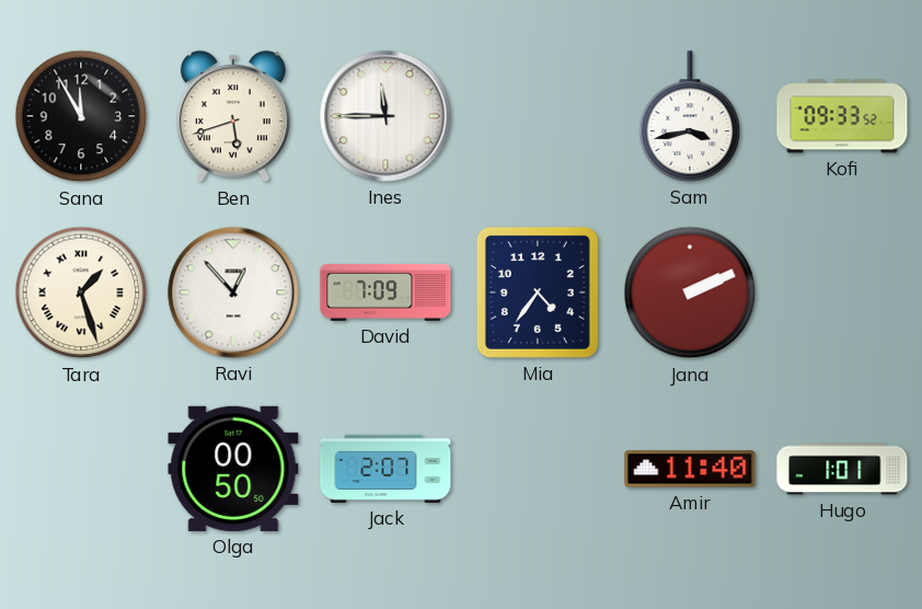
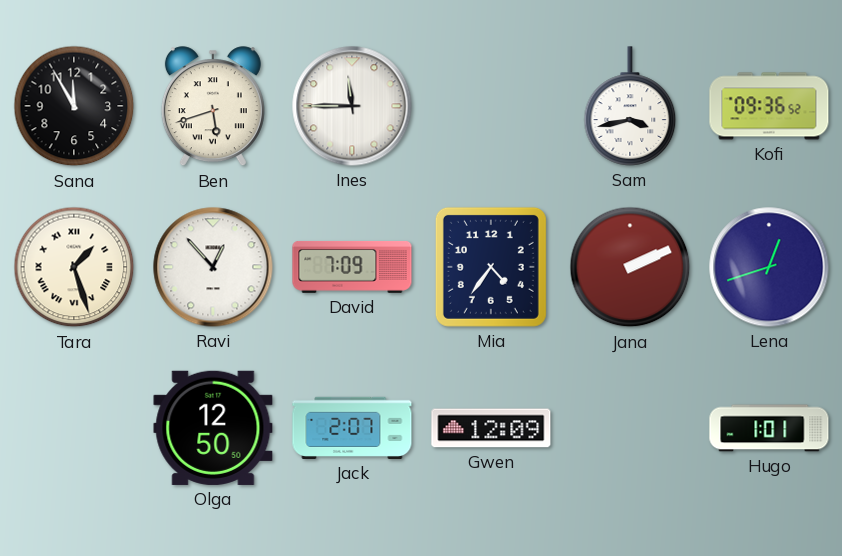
Kofi: 09:33 -> 09:36
Lena: none -> 12:42
Olga: 00:50 -> 12:50
Gwen: none -> 12:09
Amir: 11:40 -> none
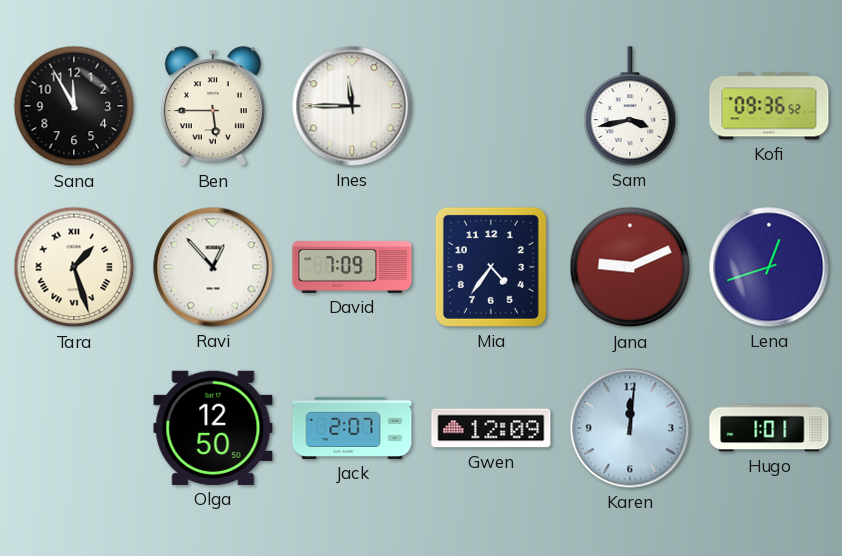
Ben: 5:42 -> 5:45
Jana: 2:11 -> 9:11
Karen: none -> 12:01
